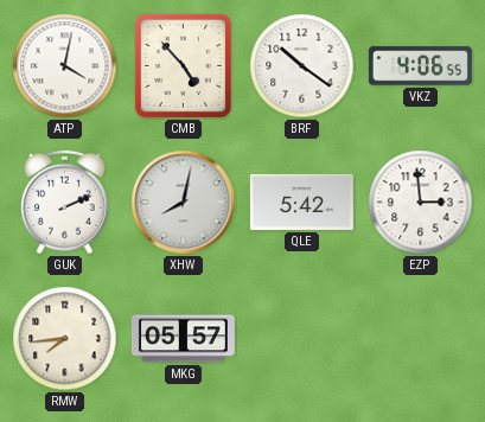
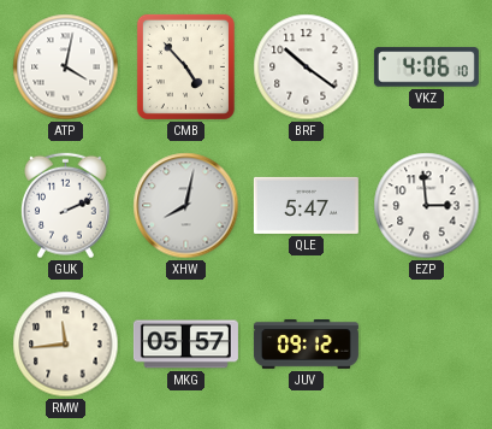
VKZ: 4:06:55 -> 4:06:10
QLE: 5:42 -> 5:47
RMW: 7:44 -> 11:44
JUV: none -> 09:12
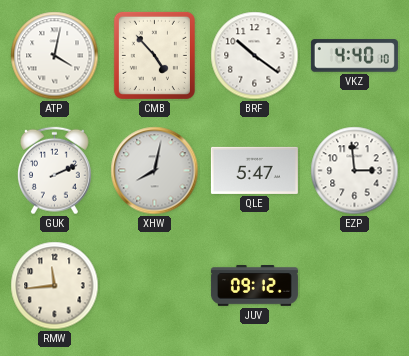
VKZ: 4:06 -> 4:40
MKG: 05:57 -> none
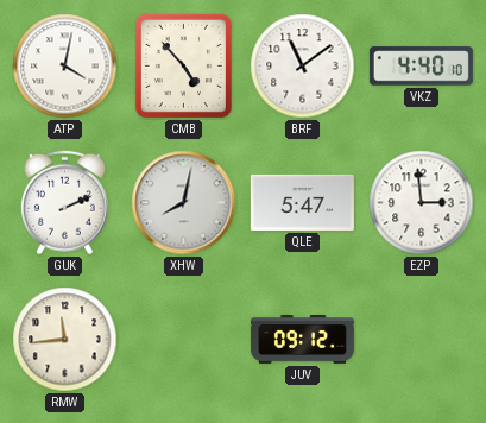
BRF: 10:21 -> 11:09
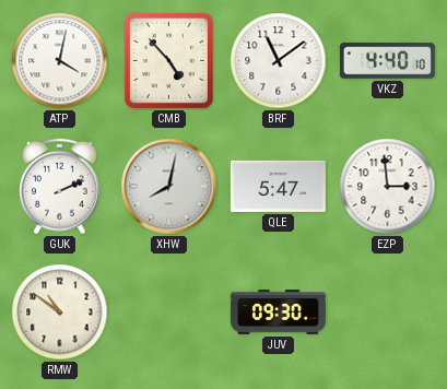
RMW: 11:44 -> 10:51
JUV: 09:12 -> 09:30
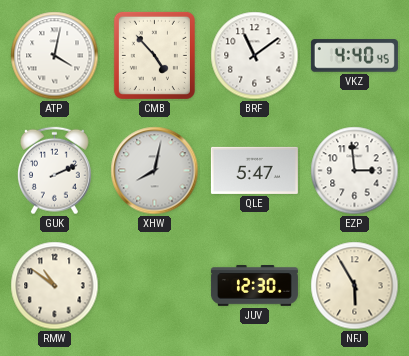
VKZ: 4:40:10 -> 4:40:45
JUV: 09:30 -> 12:30
NFJ: none -> 5:55
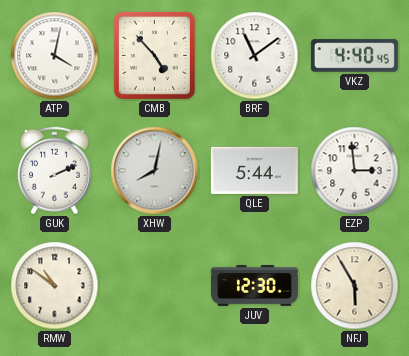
QLE: 5:47 -> 5:44
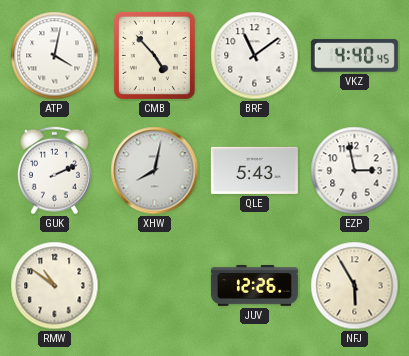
QLE: 5:44 -> 5:43
EZP: 2:59 -> 2:58
JUV: 12:30 -> 12:26
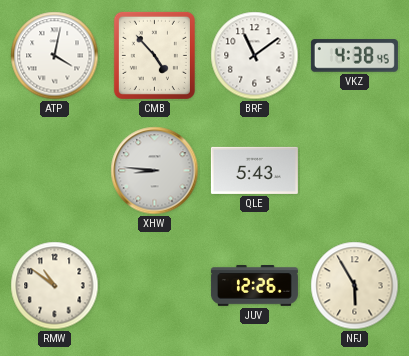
VKZ: 4:40 -> 4:38
GUK: 2:11 -> none
XHW: 8:02 -> 8:46
EZP: 2:58 -> none
